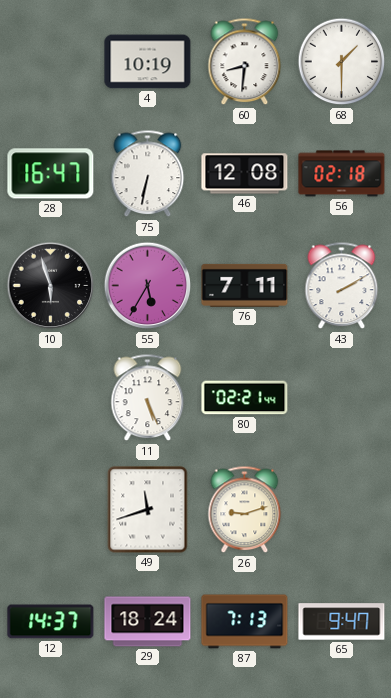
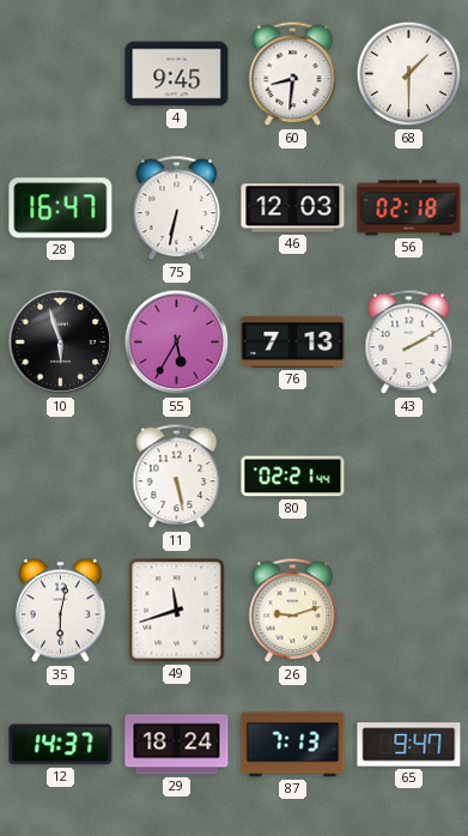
4: 10:19 -> 9:45
46: 12:08 -> 12:03
76: 7:11 -> 7:13
11: 5:26 -> 5:28
35: none -> 6:02
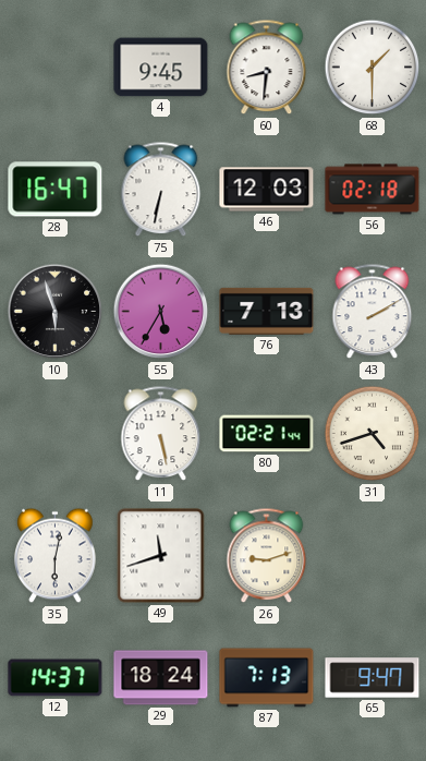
31: none -> 4:42
